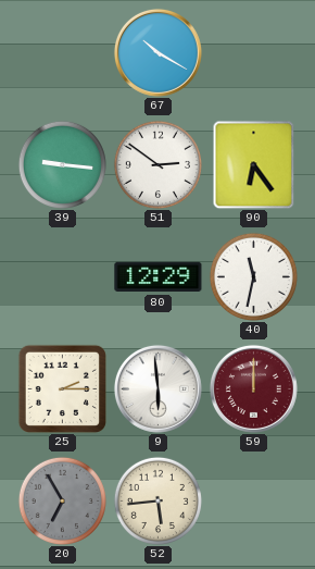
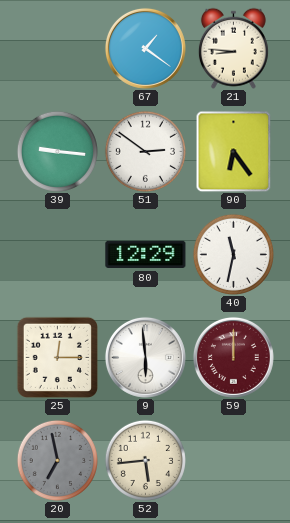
67: 10:20 -> 1:21
21: none -> 8:46
25: 2:15 -> 12:15
20: 6:55 -> 6:58
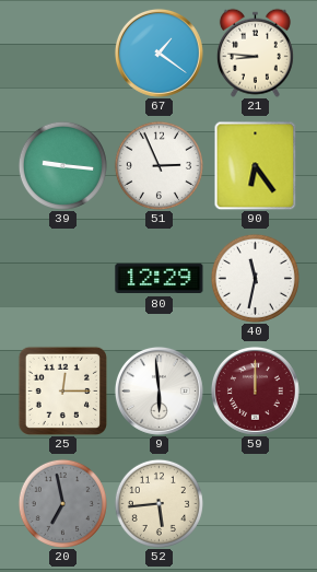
51: 2:51 -> 2:56
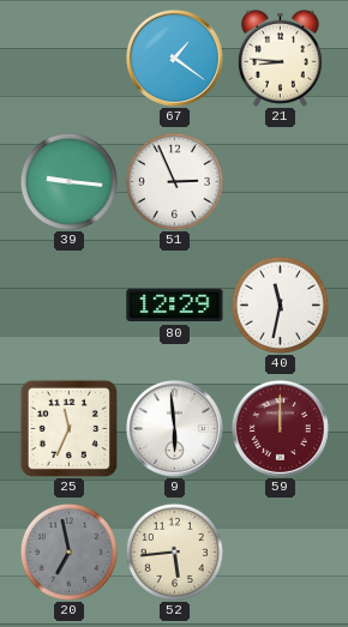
90: 6:24 -> none
25: 12:15 -> 11:34
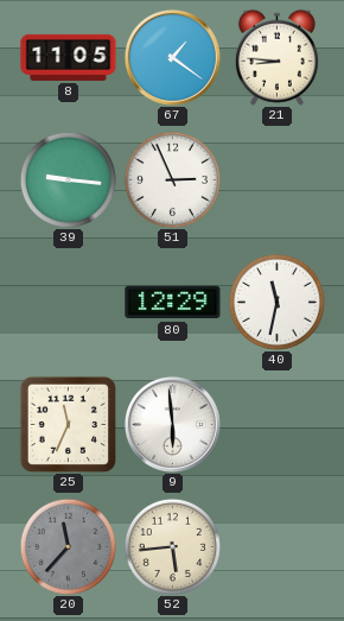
8: none -> 11:05
59: 12:00 -> none
20: 6:58 -> 11:37
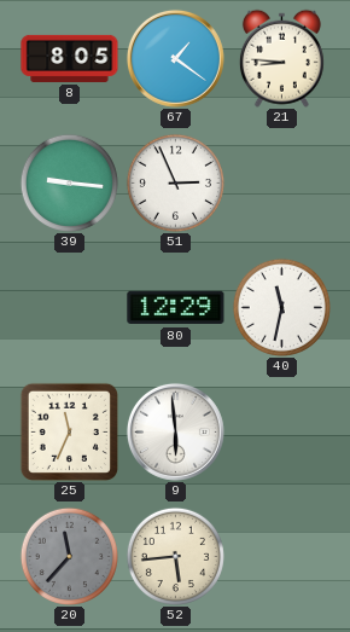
8: 11:05 -> 8:05
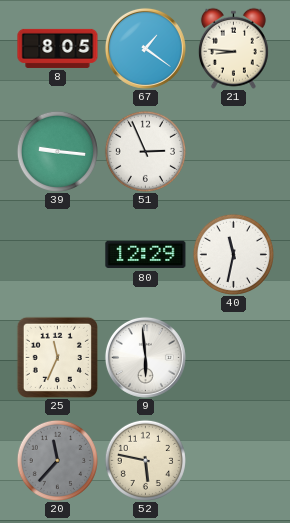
52: 5:44 -> 5:47
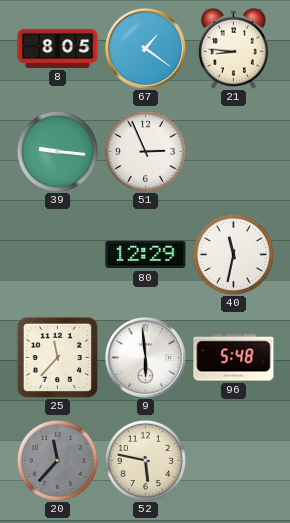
25: 11:34 -> 11:37
96: none -> 5:48
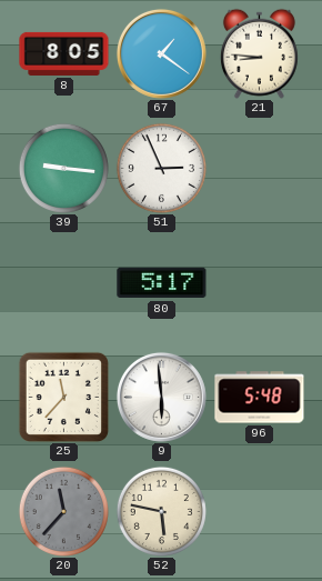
80: 12:29 -> 5:17
40: 11:32 -> none
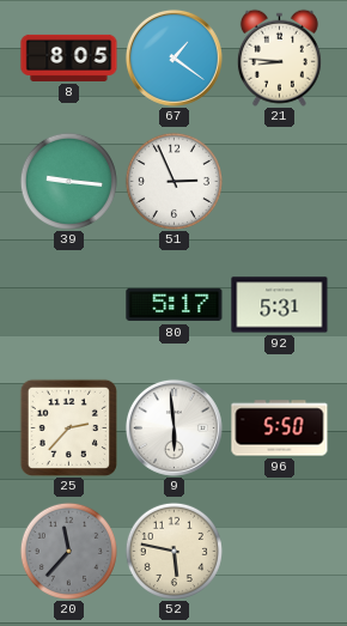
92: none -> 5:31
25: 11:37 -> 2:37
96: 5:48 -> 5:50
